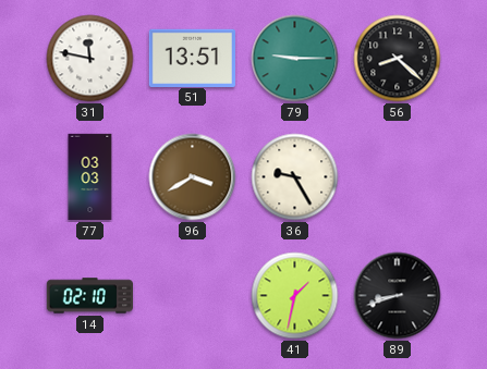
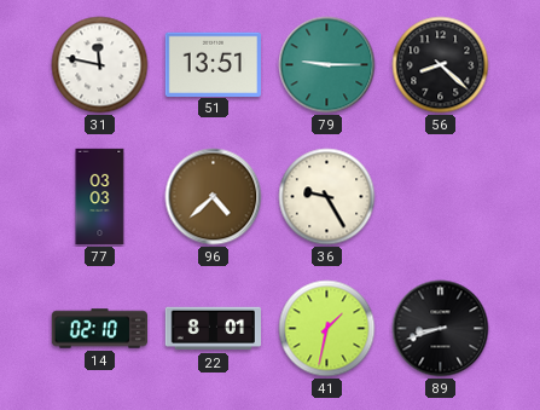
96: 3:40 -> 4:38
22: none -> 8:01
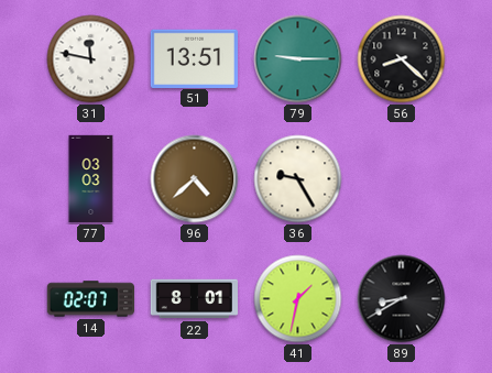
14: 02:10 -> 02:07
89: 8:42 -> 8:40
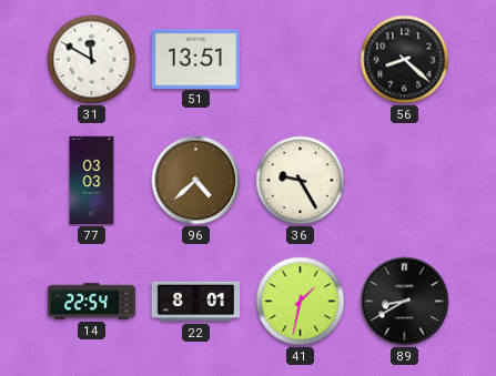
31: 11:47 -> 11:50
79: 9:15 -> none
14: 02:07 -> 22:54
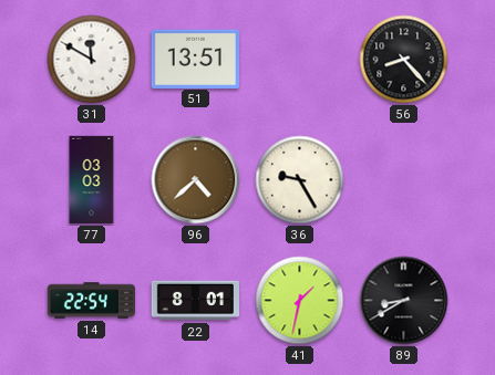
56: 8:22 -> 8:23
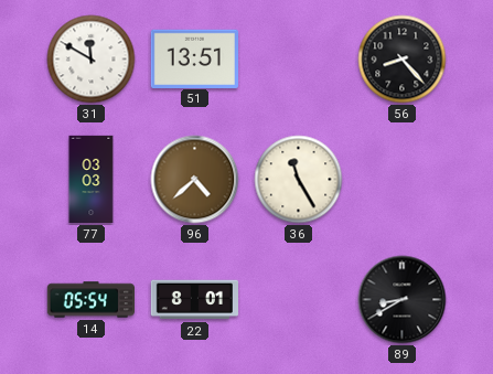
36: 9:25 -> 11:25
14: 22:54 -> 05:54
41: 1:32 -> none
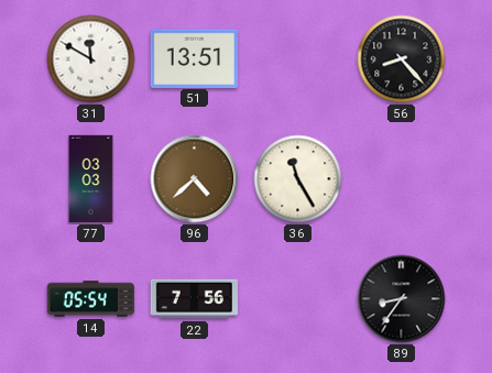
22: 8:01 -> 7:56
89: 8:40 -> 8:36
